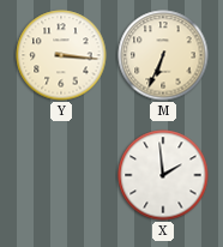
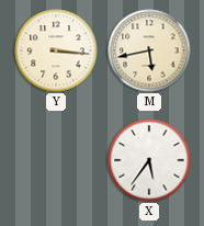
M: 6:34 -> 5:43
X: 1:59 -> 5:36
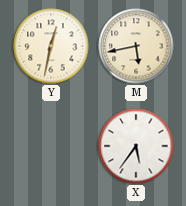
Y: 3:16 -> 12:32
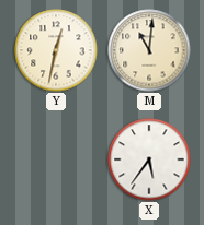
M: 5:43 -> 11:01
